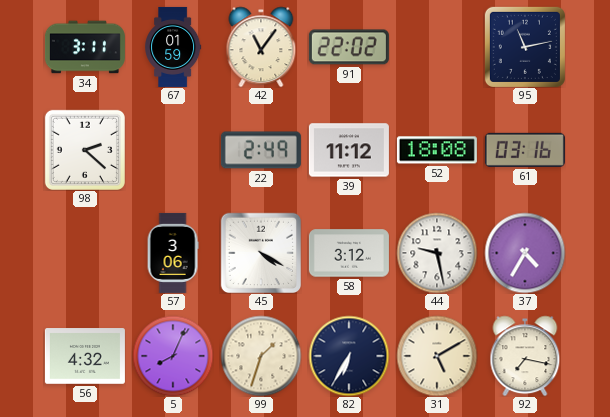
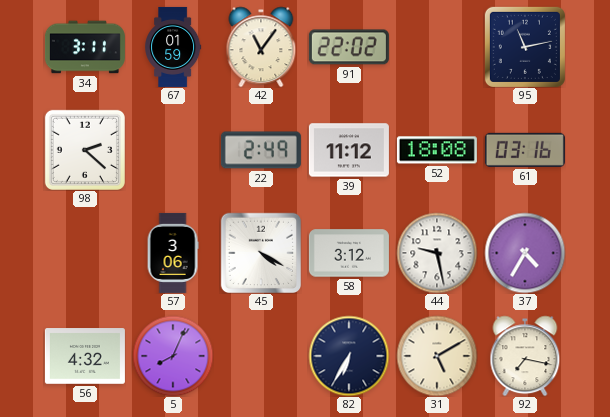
99: 1:33 -> none
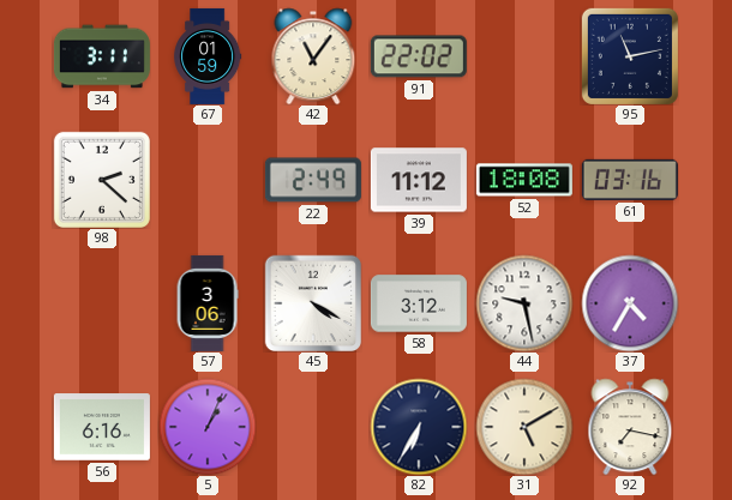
56: 4:32 -> 6:16
5: 8:04 -> 1:04
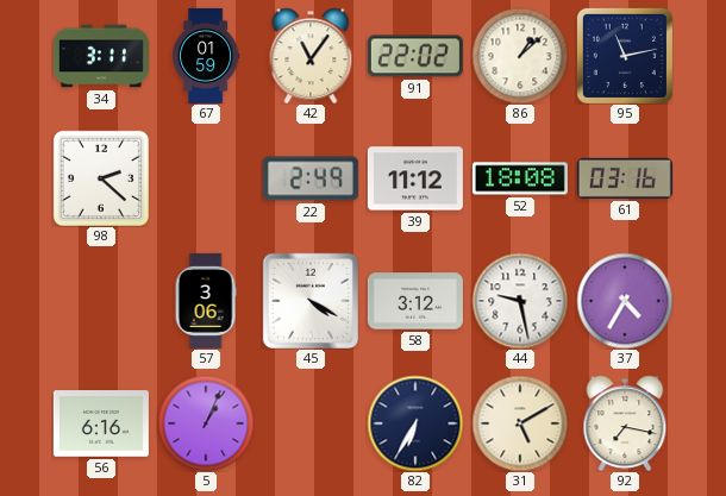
86: none -> 1:08
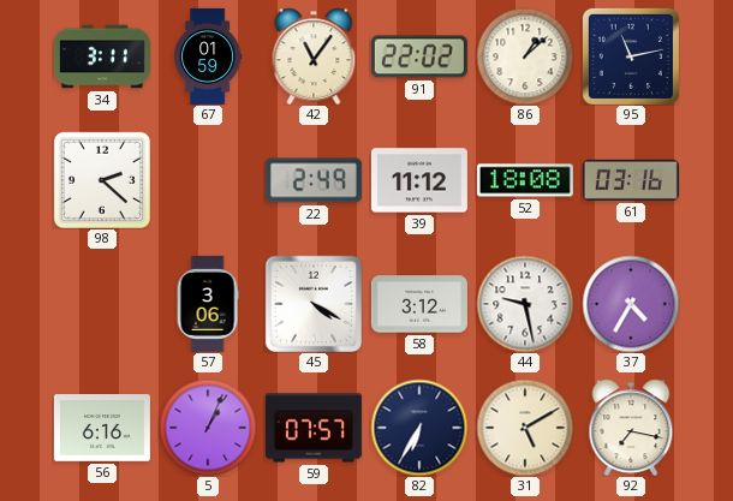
59: none -> 07:57
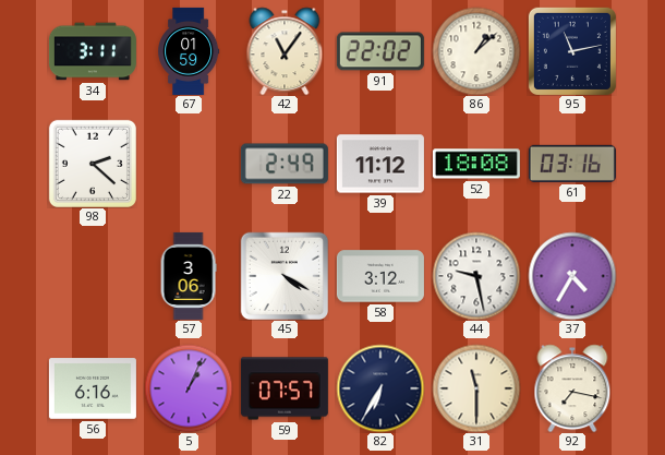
31: 5:10 -> 11:30
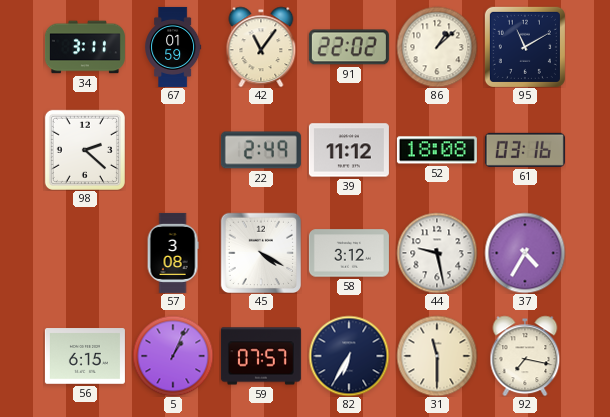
95: 11:13 -> 11:10
57: 3:06 -> 3:08
56: 6:16 -> 6:15
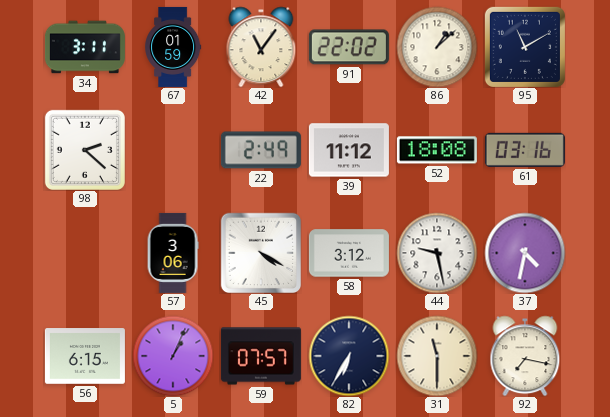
57: 3:08 -> 3:06
37: 4:35 -> 4:32
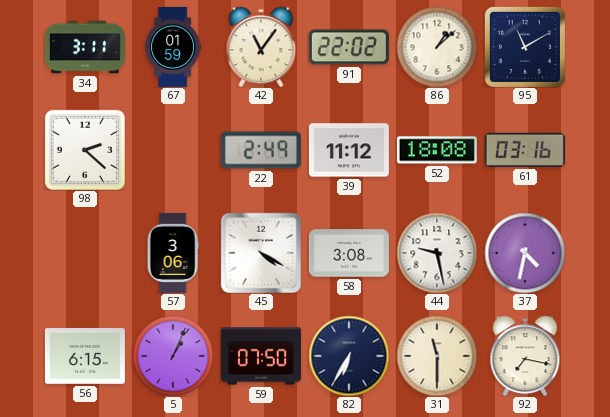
58: 3:12 -> 3:08
59: 07:57 -> 07:50
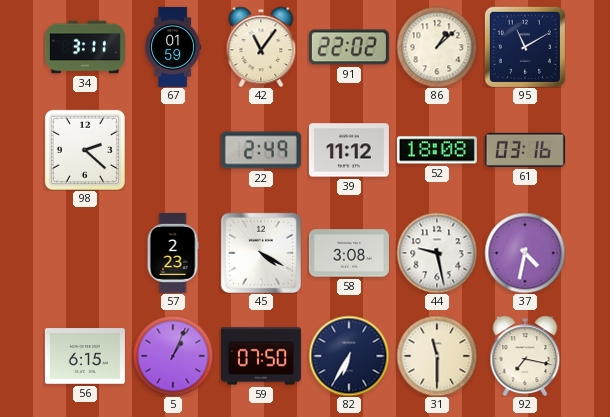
57: 3:06 -> 2:23
